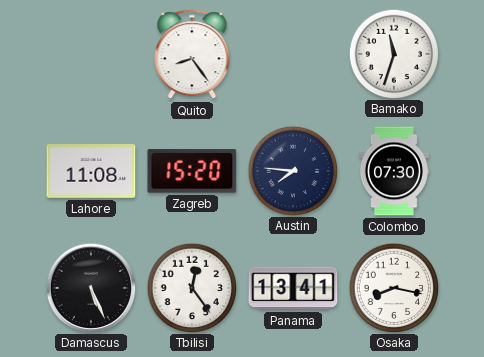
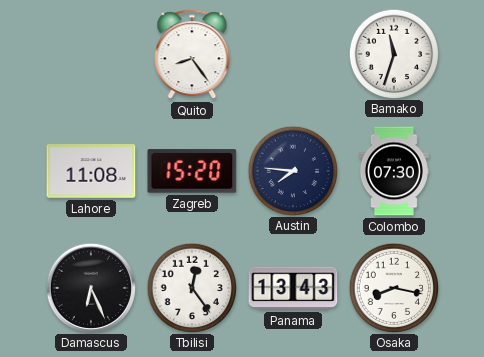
Damascus: 5:26 -> 6:26
Panama: 13:41 -> 13:43
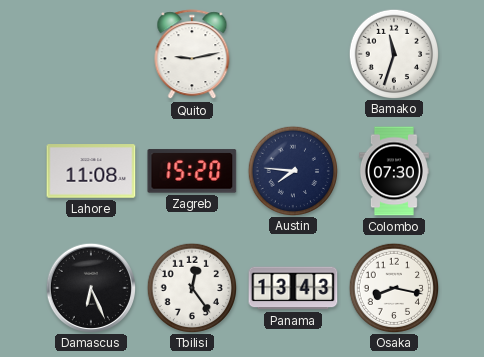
Quito: 8:24 -> 9:13
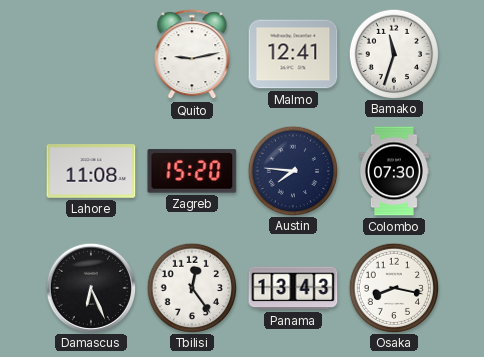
Malmo: none -> 12:41
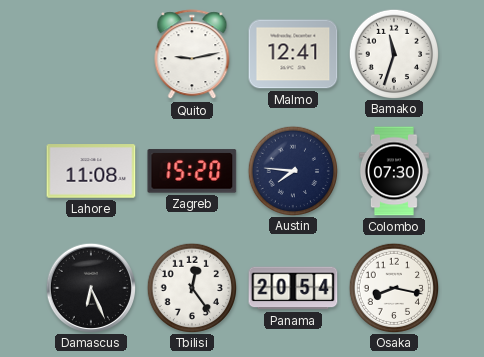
Panama: 13:43 -> 20:54
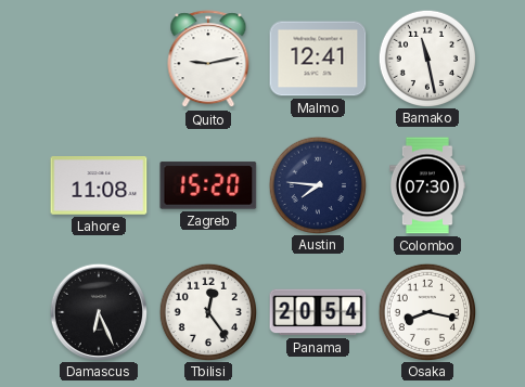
Bamako: 11:33 -> 11:28
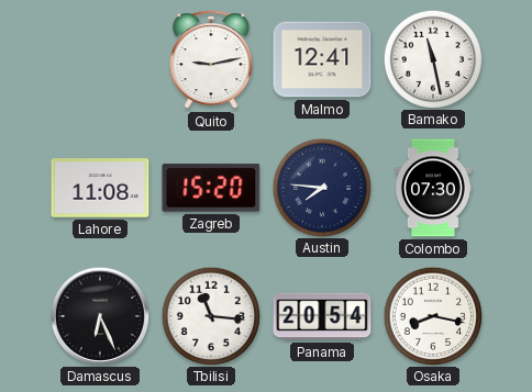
Tbilisi: 12:24 -> 11:16
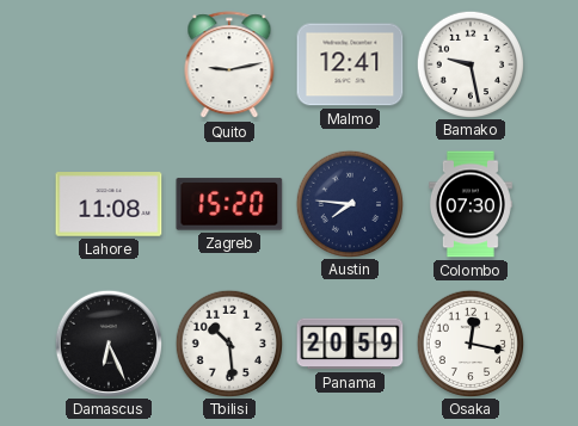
Bamako: 11:28 -> 9:28
Tbilisi: 11:16 -> 10:29
Panama: 20:54 -> 20:59
Osaka: 8:17 -> 12:17
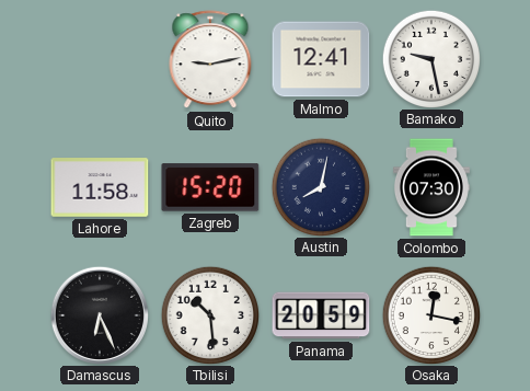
Lahore: 11:08 -> 11:58
Austin: 7:46 -> 8:02
